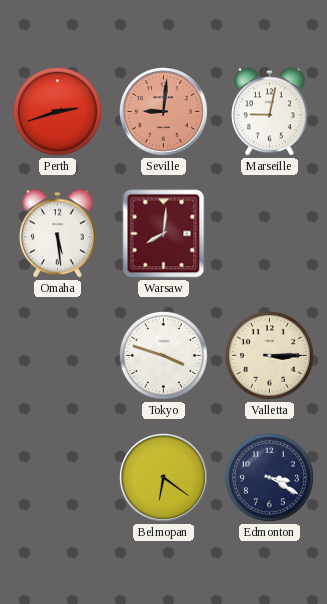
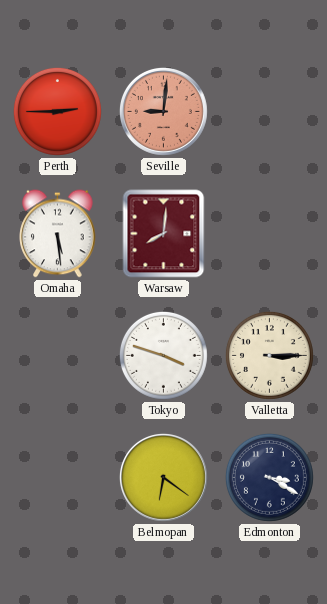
Perth: 2:42 -> 2:45
Marseille: 9:02 -> none
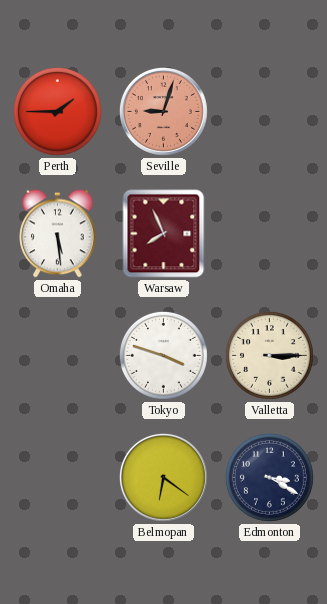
Perth: 2:45 -> 1:45
Seville: 9:01 -> 9:03
Warsaw: 8:01 -> 7:56
